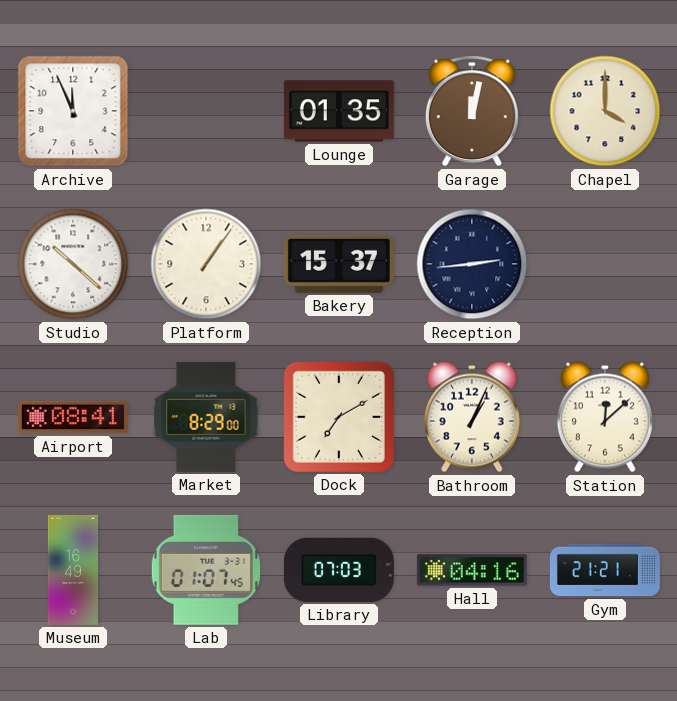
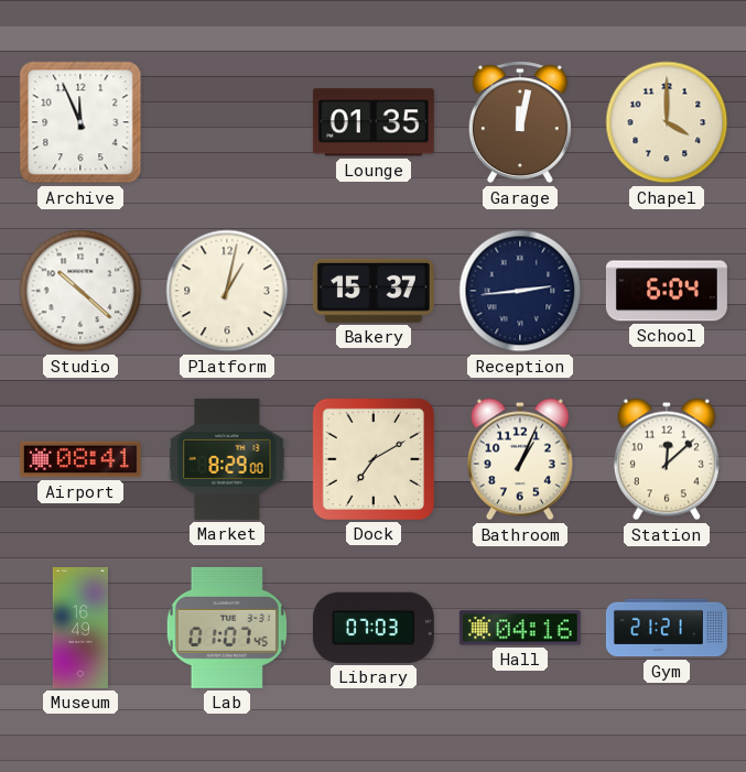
Platform: 1:06 -> 1:02
School: none -> 6:04
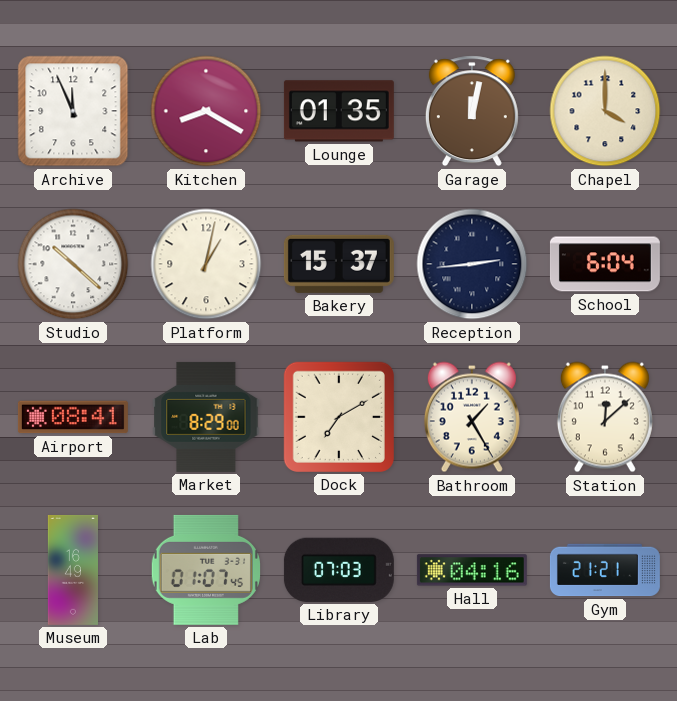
Kitchen: none -> 8:20
Bathroom: 1:04 -> 1:25
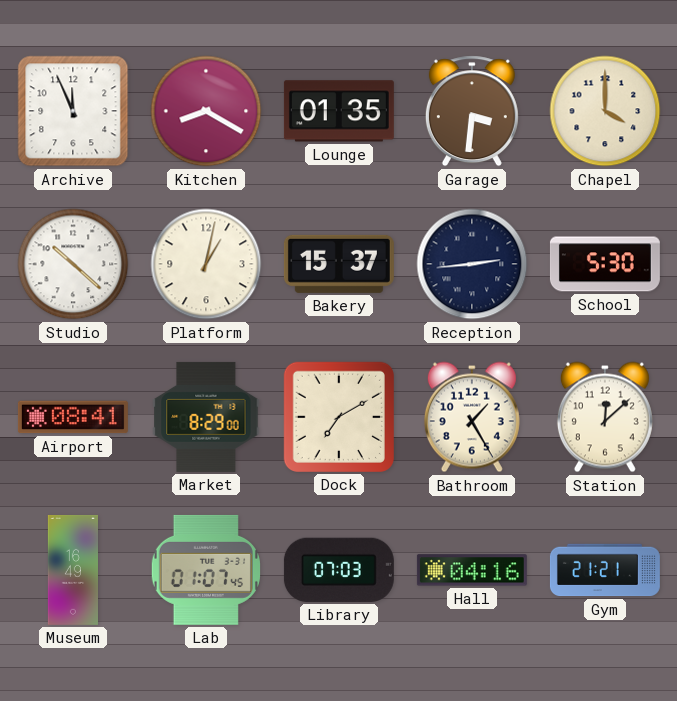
Garage: 12:02 -> 3:31
School: 6:04 -> 5:30
